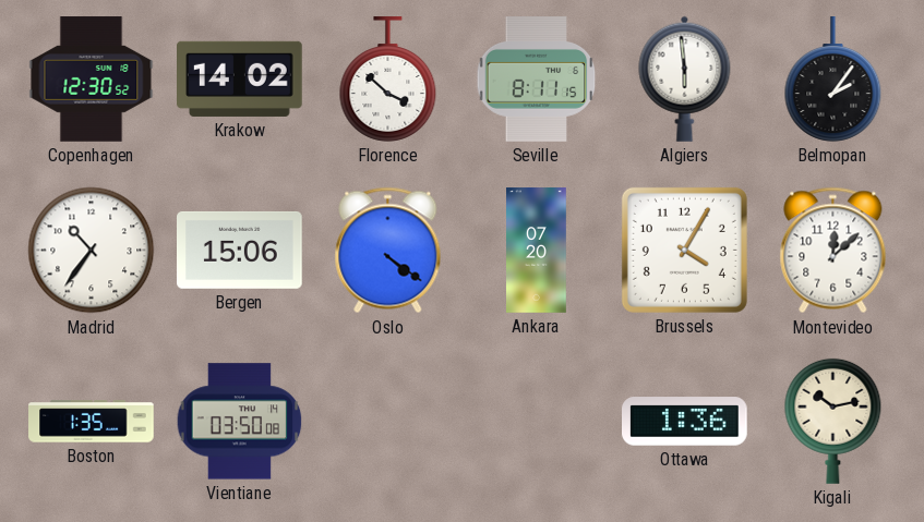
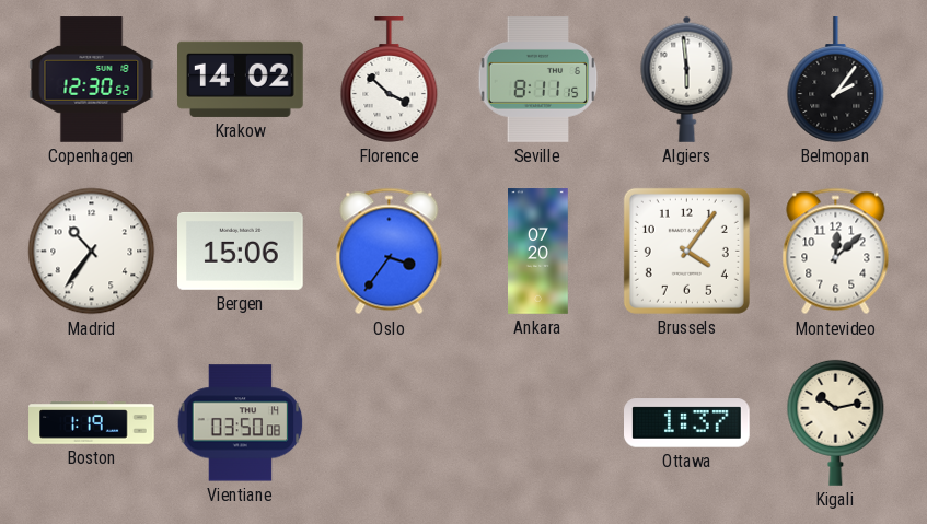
Oslo: 4:21 -> 3:36
Brussels: 4:05 -> 4:06
Boston: 1:35 -> 1:19
Ottawa: 1:36 -> 1:37
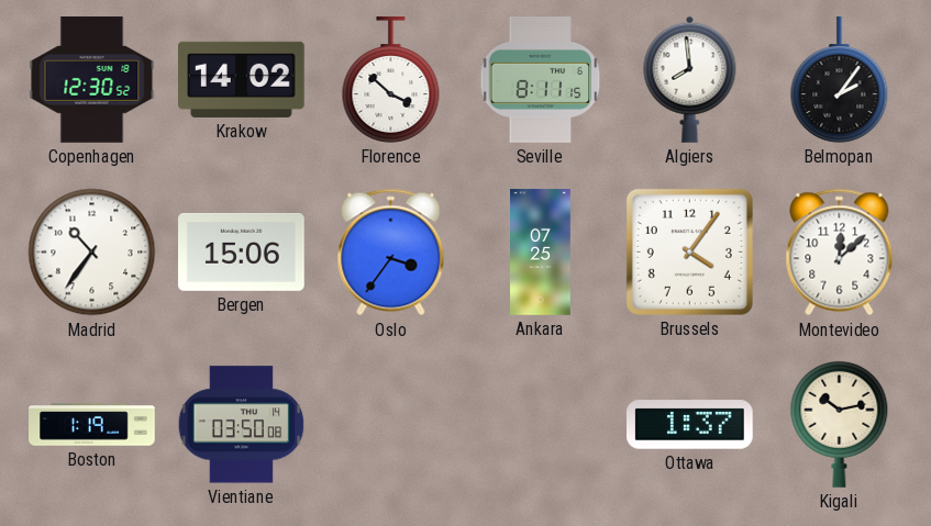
Algiers: 5:59 -> 7:59
Ankara: 07:20 -> 07:25
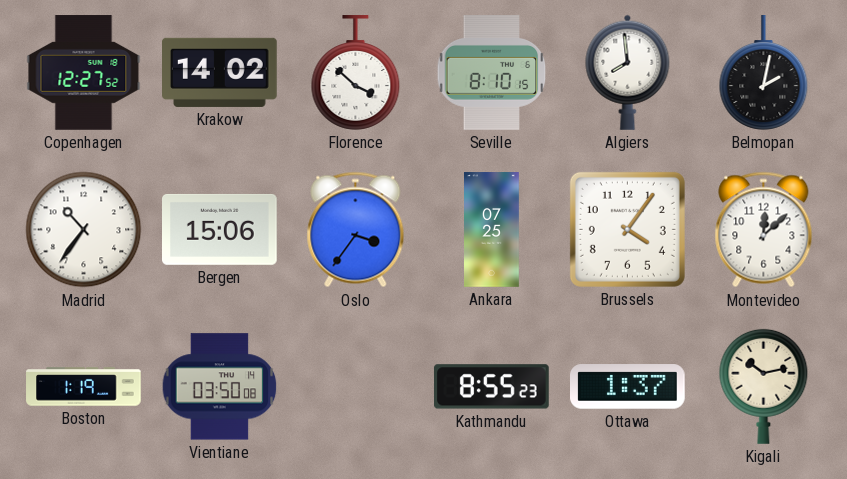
Copenhagen: 12:30 -> 12:27
Seville: 8:11 -> 8:10
Belmopan: 2:06 -> 2:02
Kathmandu: none -> 8:55
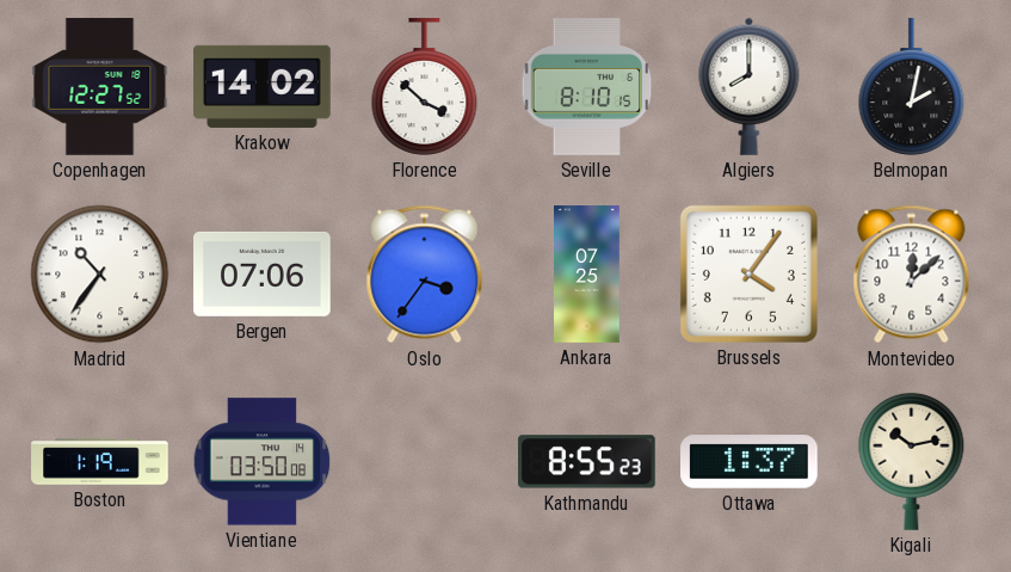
Algiers: 7:59 -> 8:00
Bergen: 15:06 -> 07:06
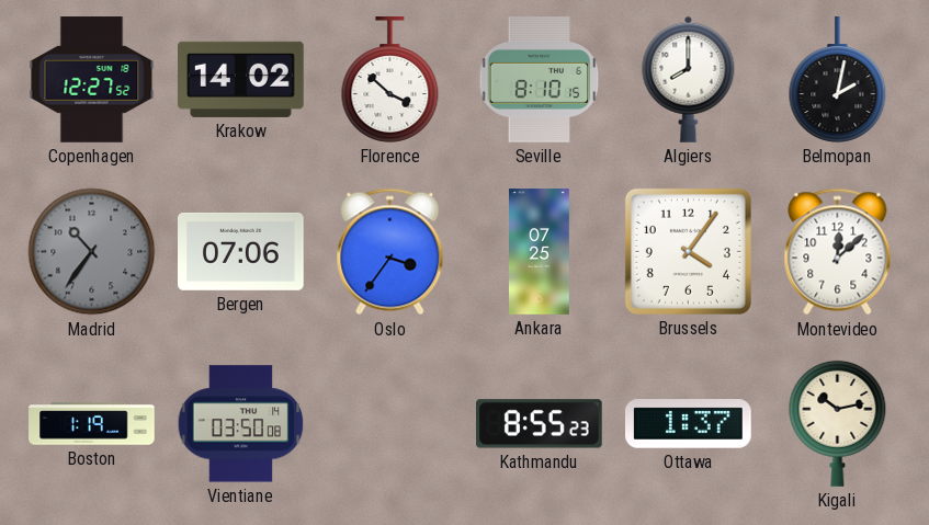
Madrid dial: white -> grey
